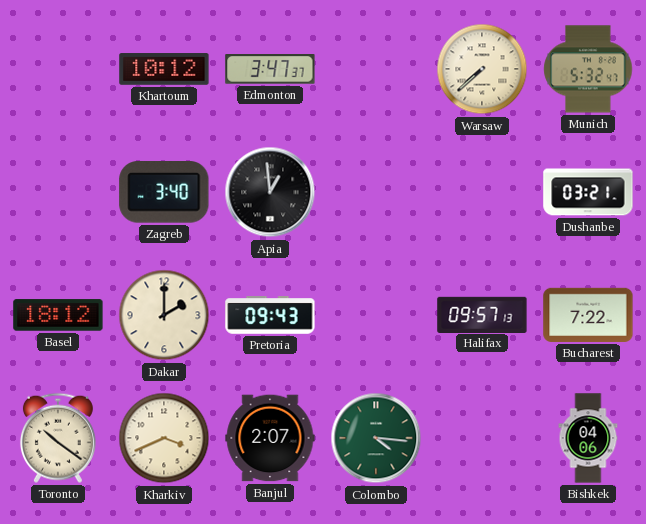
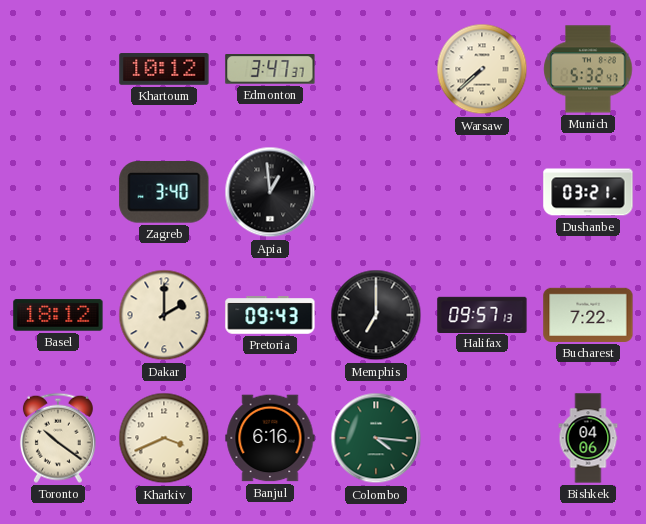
Memphis: none -> 7:00
Banjul: 2:07 -> 6:16
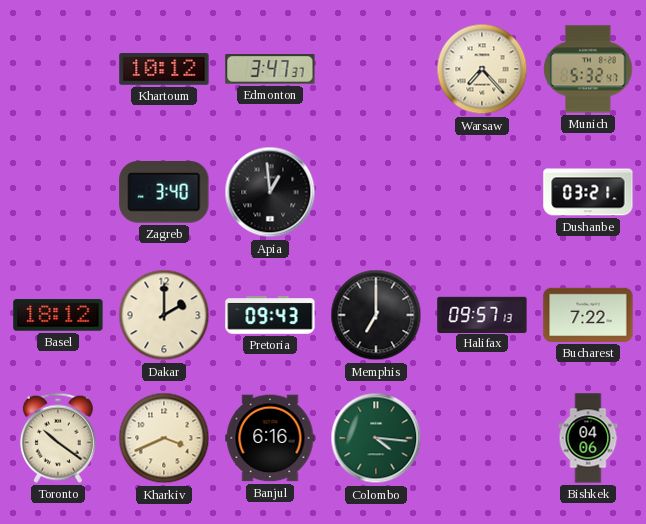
Warsaw: 7:38 -> 7:23
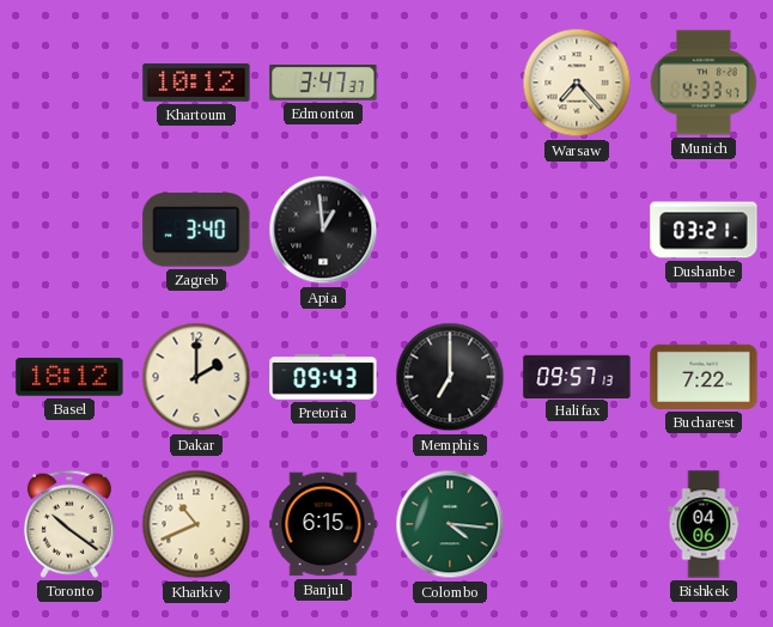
Munich: 5:32 -> 4:33
Kharkiv: 3:41 -> 10:41
Banjul: 6:16 -> 6:15
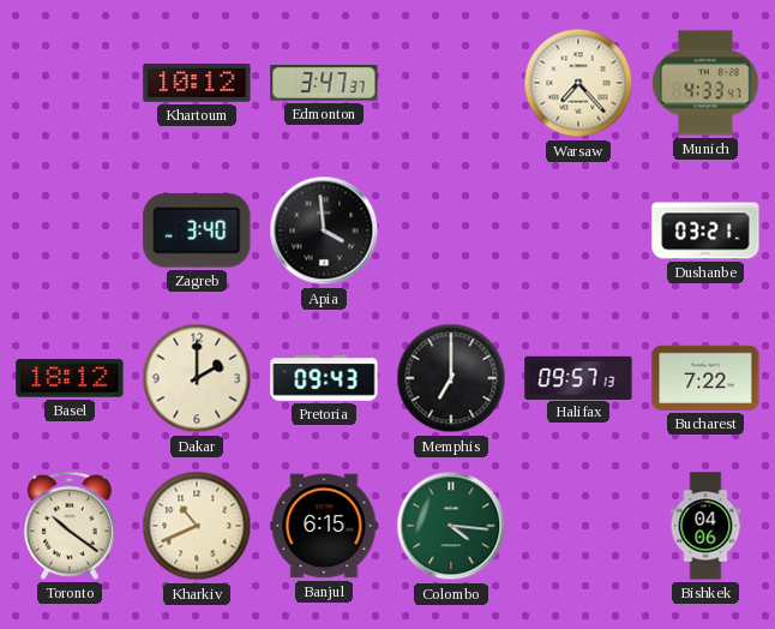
Apia: 12:59 -> 3:59
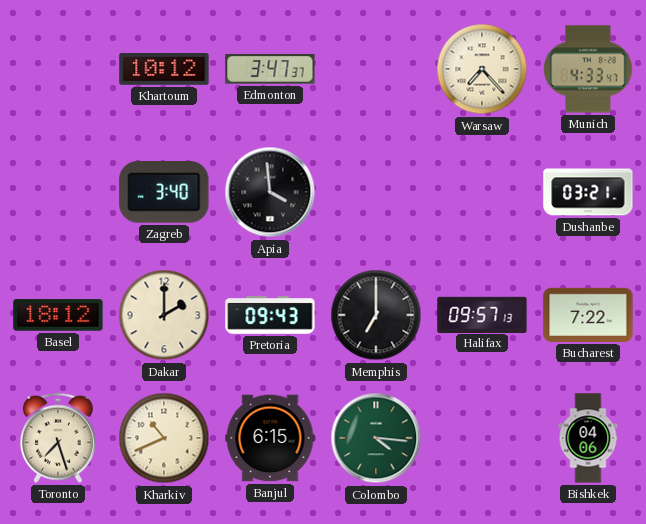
Toronto: 10:21 -> 7:27
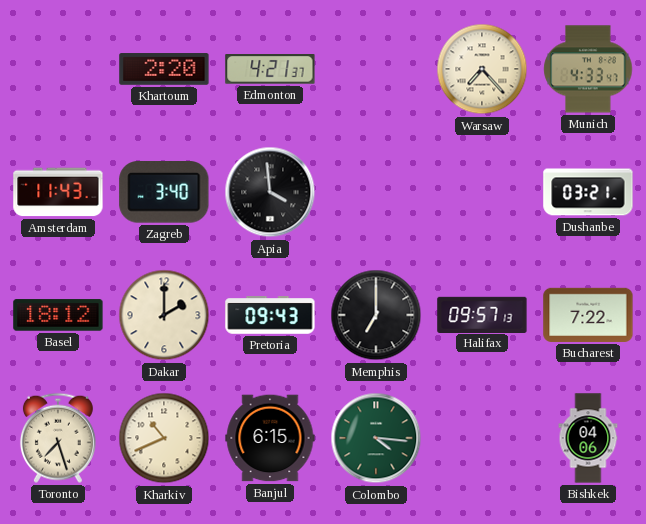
Khartoum: 10:12 -> 2:20
Edmonton: 3:47 -> 4:21
Amsterdam: none -> 11:43
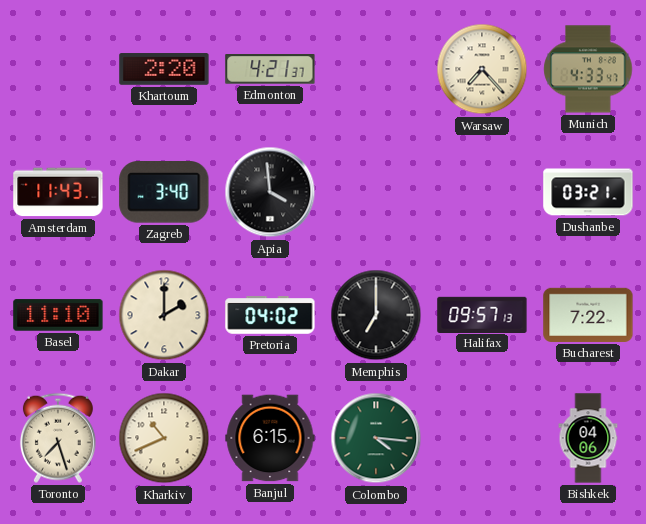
Basel: 18:12 -> 11:10
Pretoria: 09:43 -> 04:02
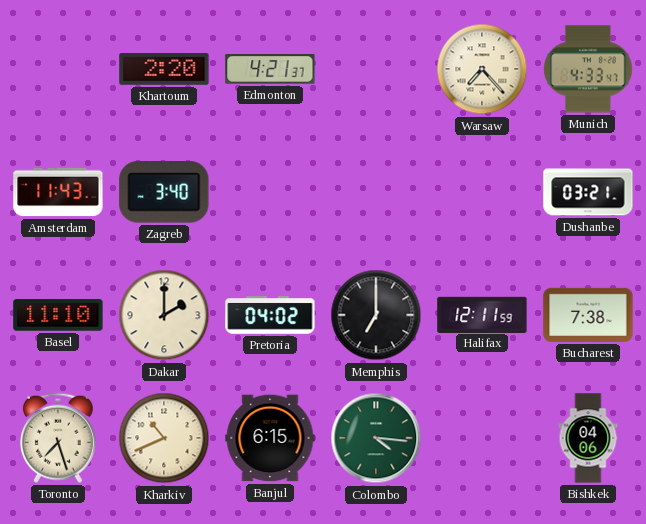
Apia: 3:59 -> none
Halifax: 09:57 -> 12:11
Bucharest: 7:22 -> 7:38
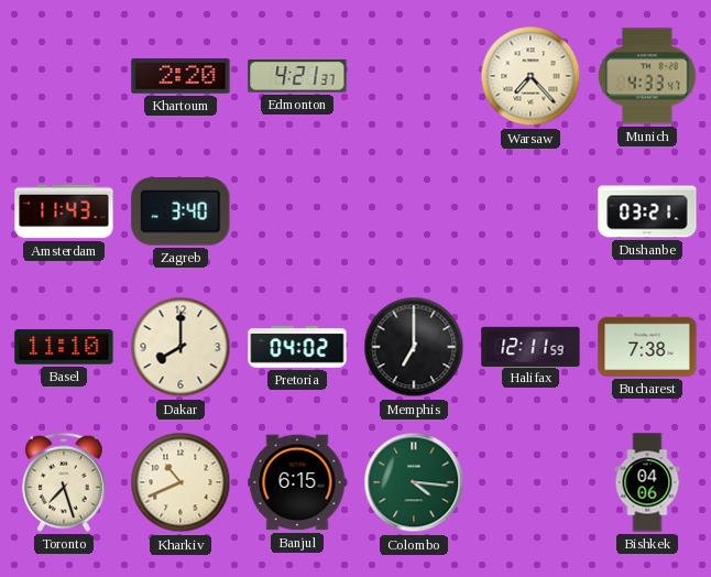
Dakar: 2:00 -> 8:00
